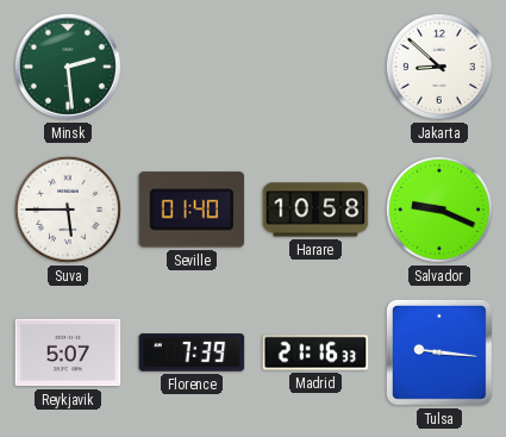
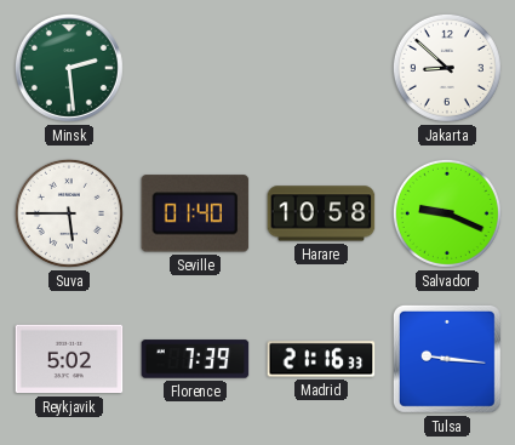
Reykjavik: 5:07 -> 5:02
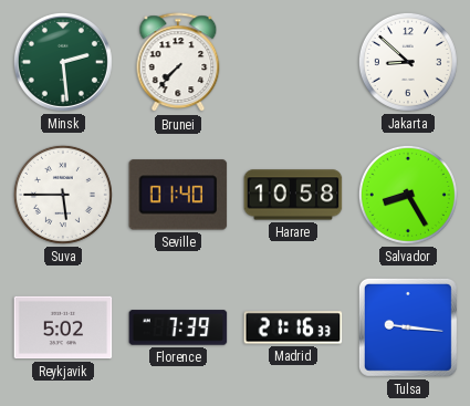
Brunei: none -> 7:37
Salvador: 9:19 -> 8:25
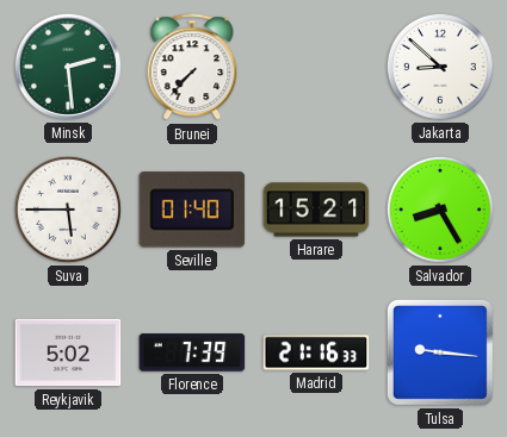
Harare: 10:58 -> 15:21
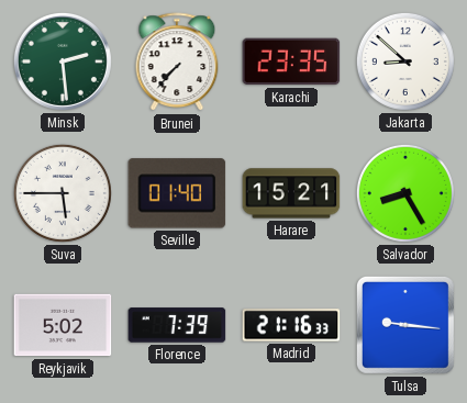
Karachi: none -> 23:35
